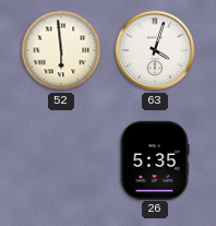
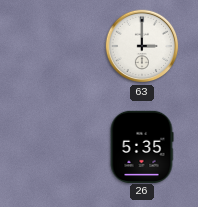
52: 5:59 -> none
63: 4:03 -> 3:00
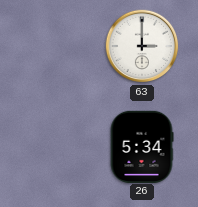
26: 5:35 -> 5:34
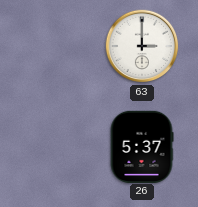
26: 5:34 -> 5:37
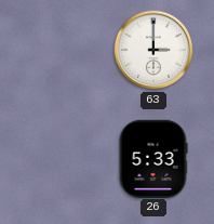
26: 5:37 -> 5:33
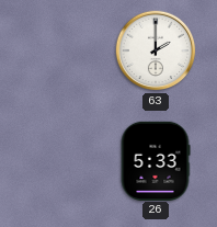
63: 3:00 -> 2:00
